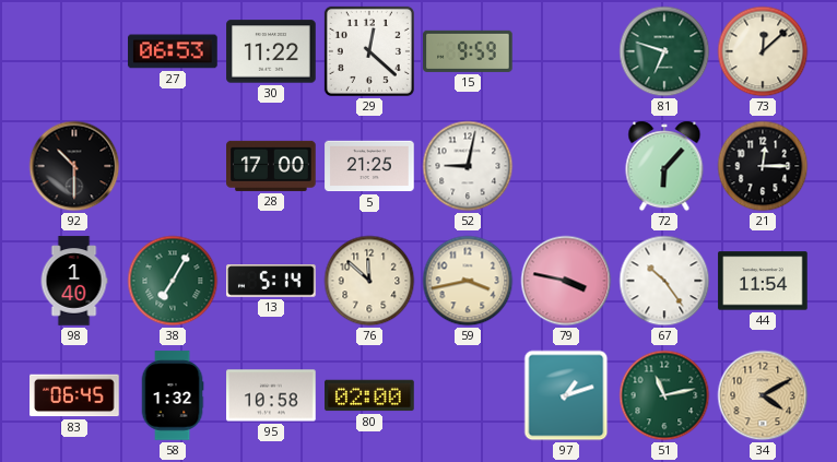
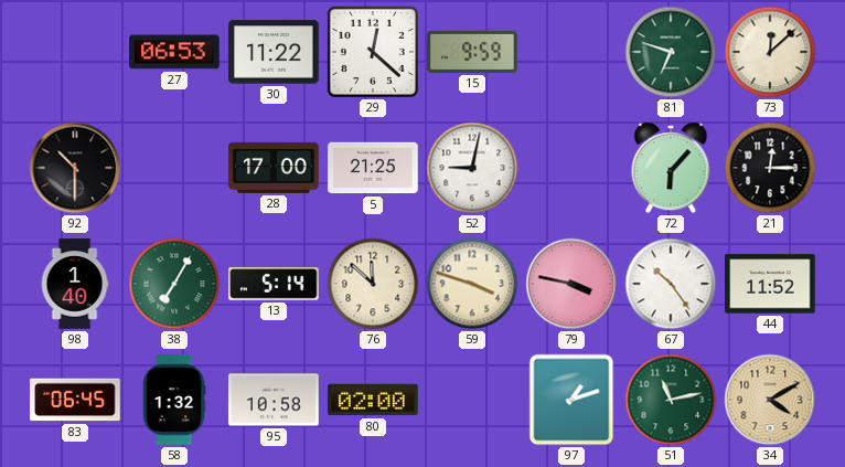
59: 3:43 -> 3:48
44: 11:54 -> 11:52
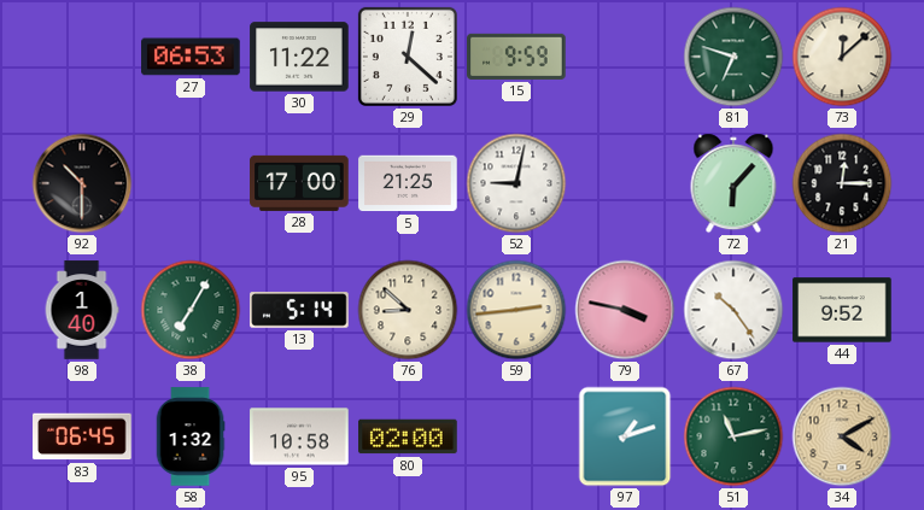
76: 11:52 -> 8:52
59: 3:48 -> 2:44
44: 11:52 -> 9:52
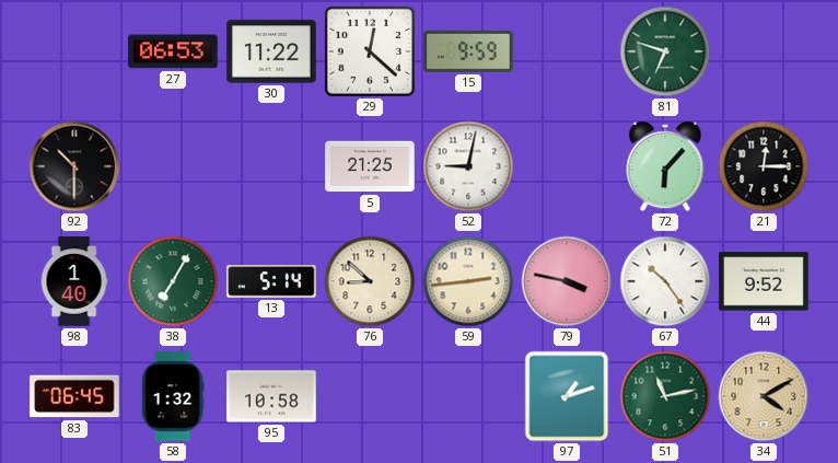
73: 12:08 -> none
28: 17:00 -> none
80: 02:00 -> none
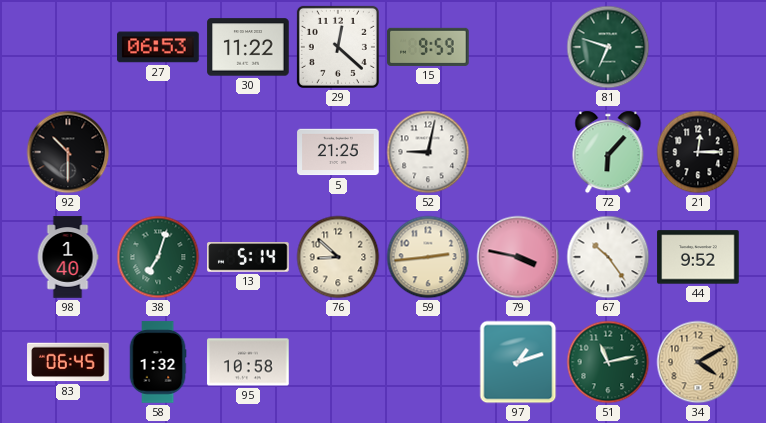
38: 7:05 -> 7:03
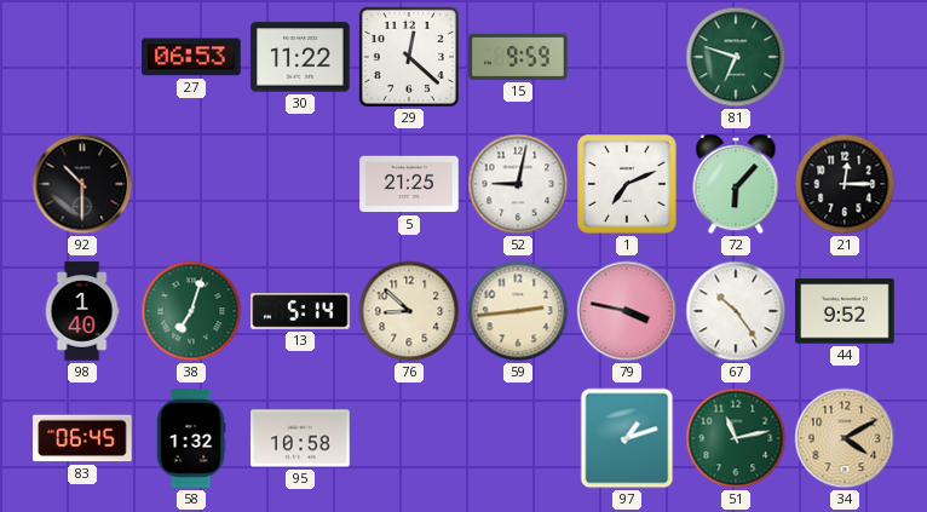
1: none -> 7:11
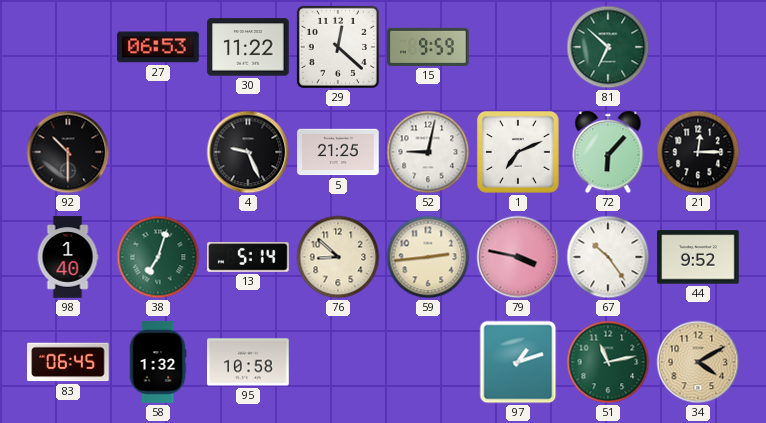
81: 6:48 -> 6:52
4: none -> 9:26
